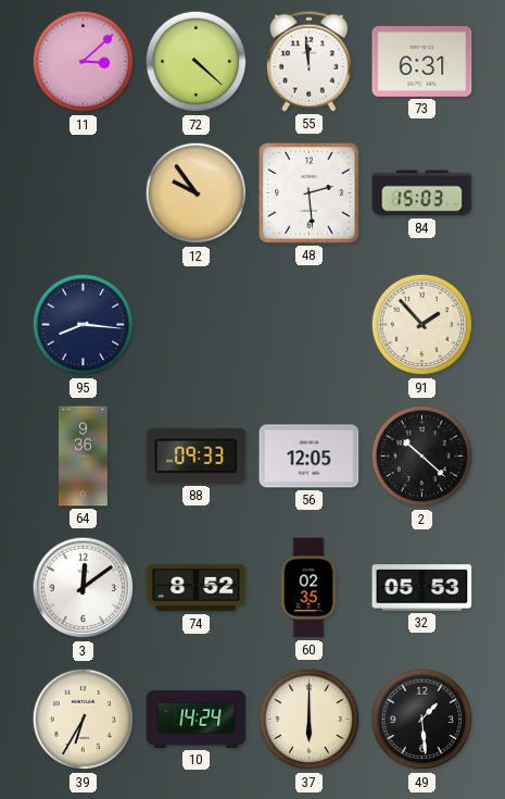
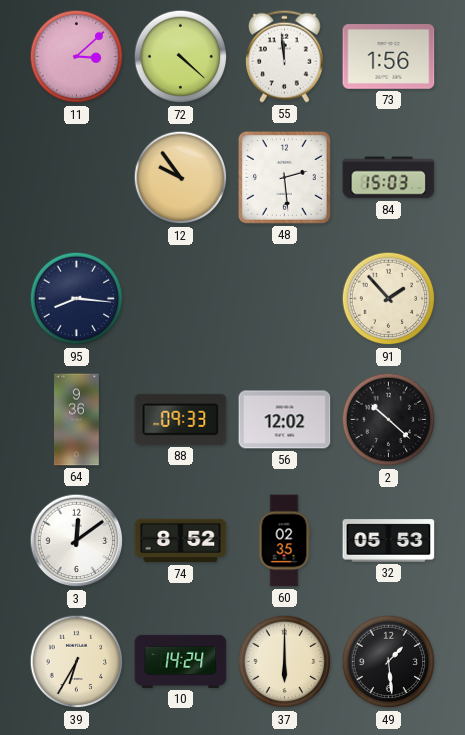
73: 6:31 -> 1:56
56: 12:05 -> 12:02
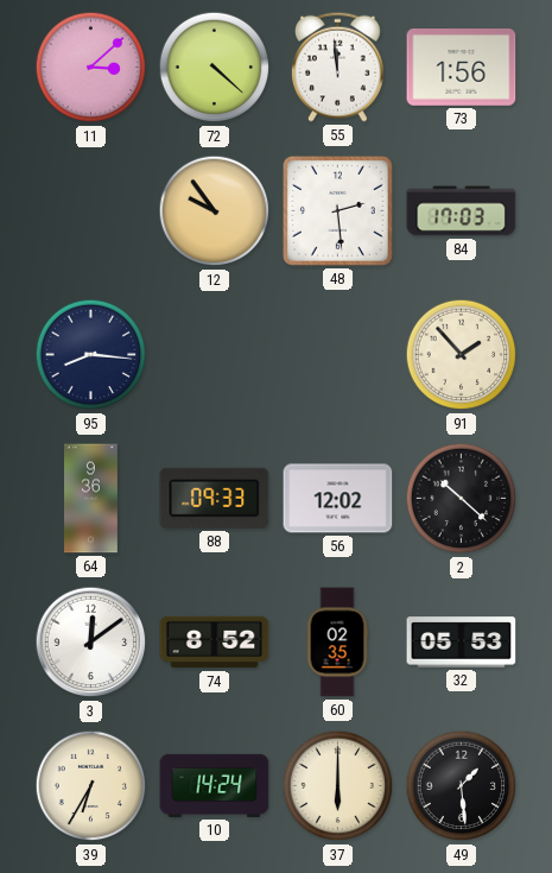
84: 15:03 -> 17:03
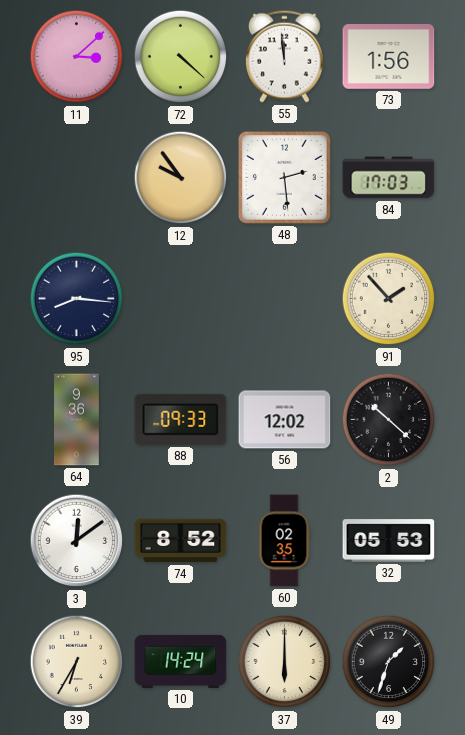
49: 1:29 -> 1:33
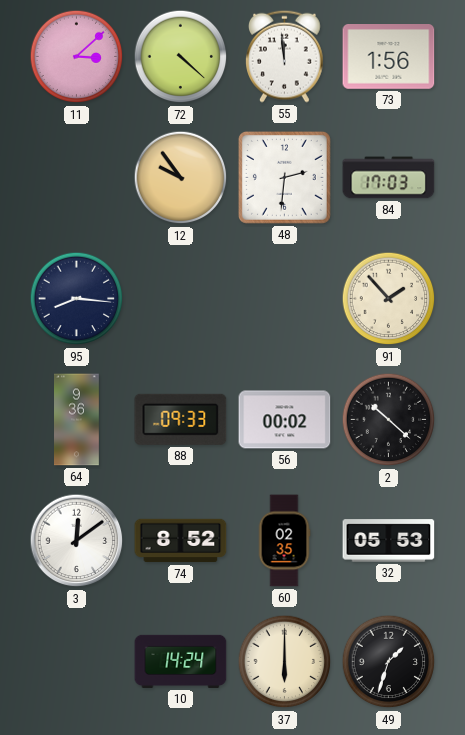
48: 2:29 -> 2:31
56: 12:02 -> 00:02
39: 6:35 -> none
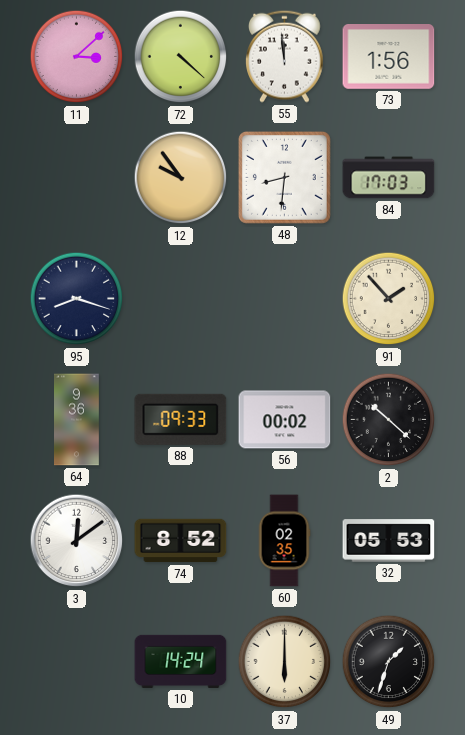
48: 2:31 -> 8:31
95: 8:16 -> 8:18
